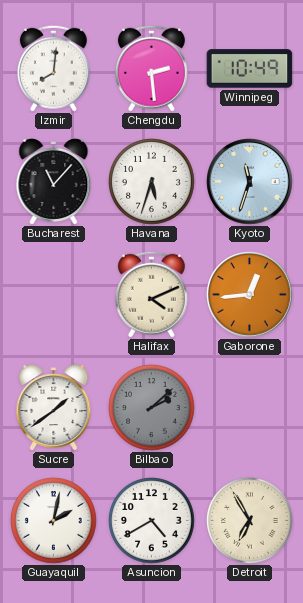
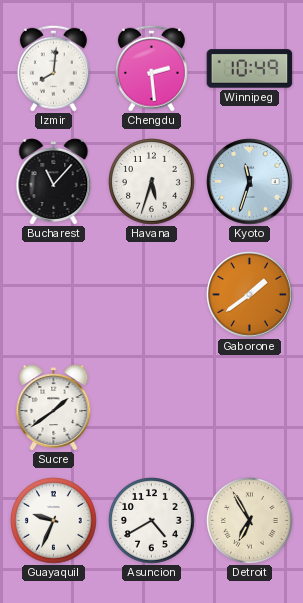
Halifax: 4:11 -> none
Gaborone: 12:44 -> 1:39
Bilbao: 2:08 -> none
Guayaquil: 2:02 -> 9:34
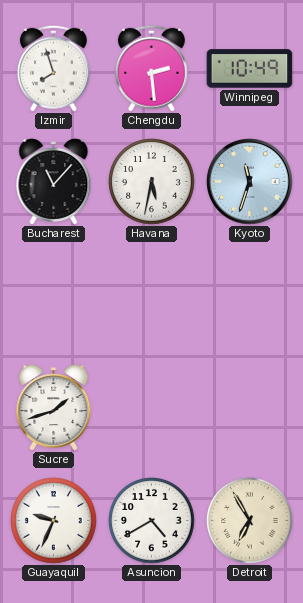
Izmir: 8:01 -> 7:57
Havana: 5:33 -> 5:32
Gaborone: 1:39 -> none
Sucre: 1:39 -> 1:42
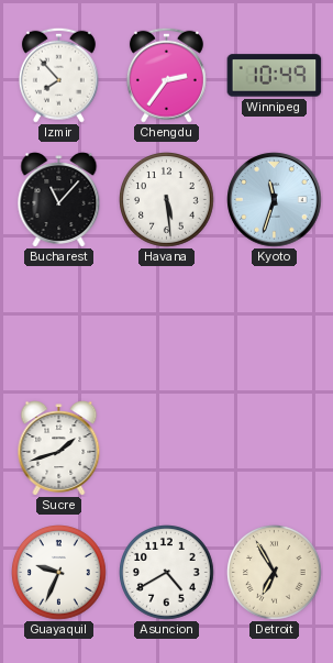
Izmir: 7:57 -> 7:53
Chengdu: 2:29 -> 2:36
Havana: 5:32 -> 5:29
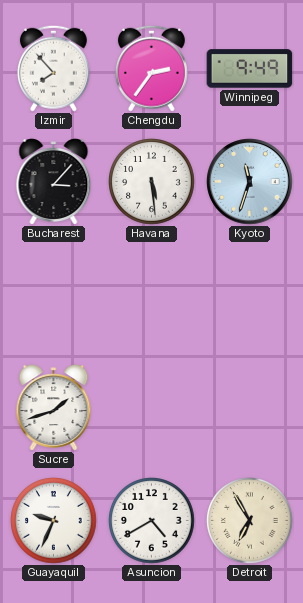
Winnipeg: 10:49 -> 9:49
Bucharest: 11:07 -> 3:07
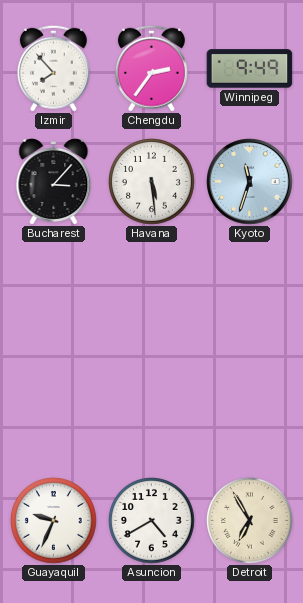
Sucre: 1:42 -> none
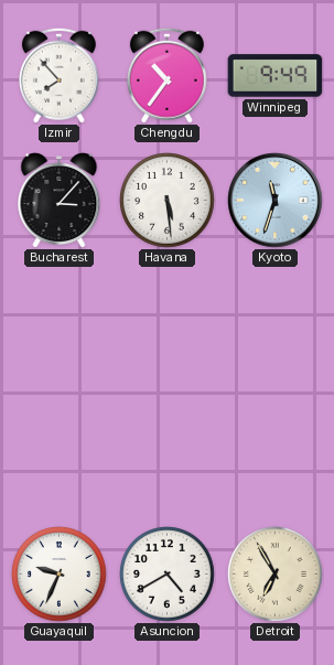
Chengdu: 2:36 -> 10:36
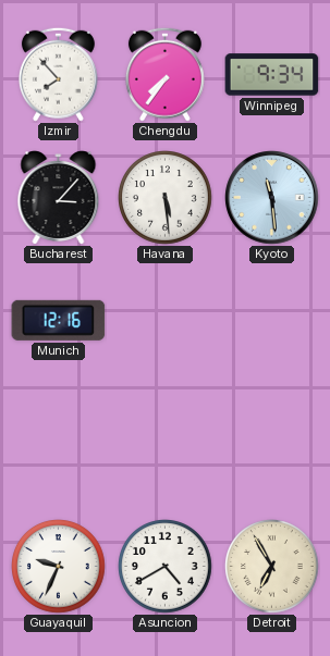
Chengdu: 10:36 -> 7:36
Winnipeg: 9:49 -> 9:34
Kyoto: 11:33 -> 11:29
Munich: none -> 12:16
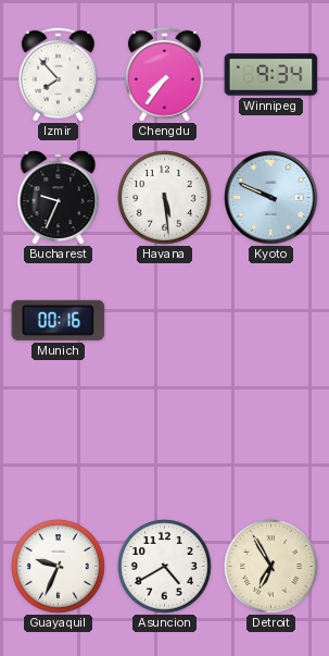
Bucharest: 3:07 -> 9:34
Kyoto: 11:29 -> 9:49
Munich: 12:16 -> 00:16
